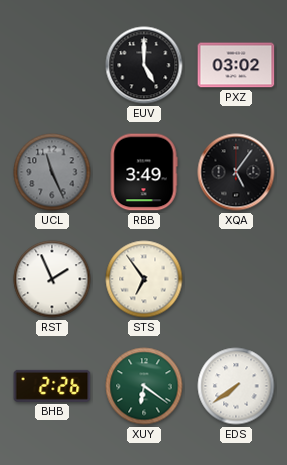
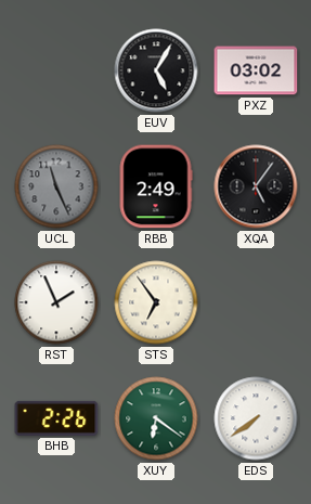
EUV: 5:00 -> 5:05
RBB: 3:49 -> 2:49
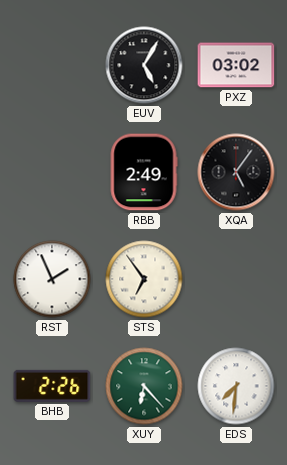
UCL: 11:26 -> none
XUY: 6:21 -> 6:23
EDS: 7:39 -> 7:31
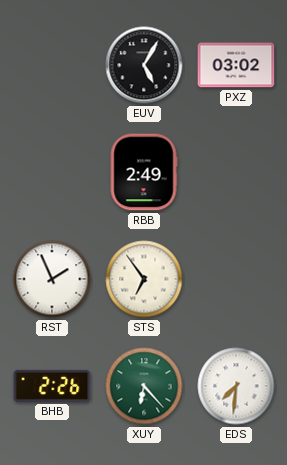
XQA: 5:06 -> none
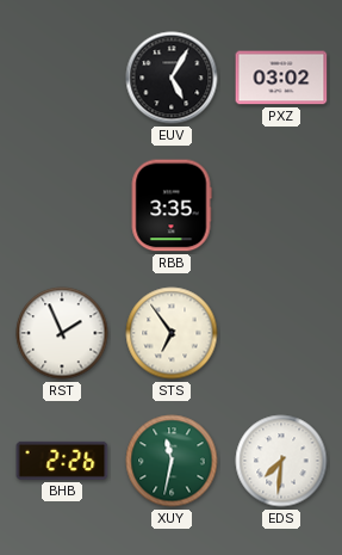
RBB: 2:49 -> 3:35
XUY: 6:23 -> 11:32
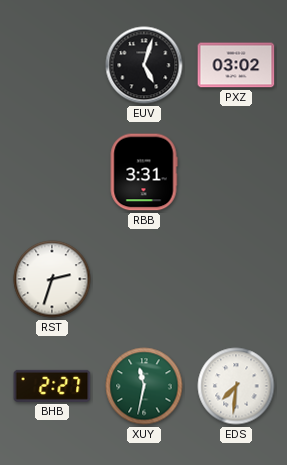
EUV: 5:05 -> 5:03
RBB: 3:35 -> 3:31
RST: 1:56 -> 2:33
STS: 6:54 -> none
BHB: 2:26 -> 2:27
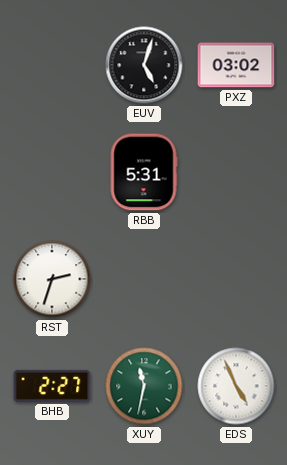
RBB: 3:31 -> 5:31
EDS: 7:31 -> 4:56
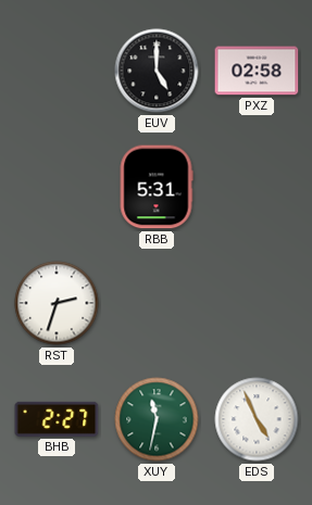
EUV: 5:03 -> 5:00
PXZ: 03:02 -> 02:58
